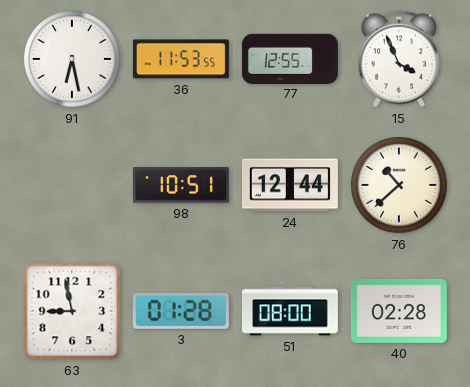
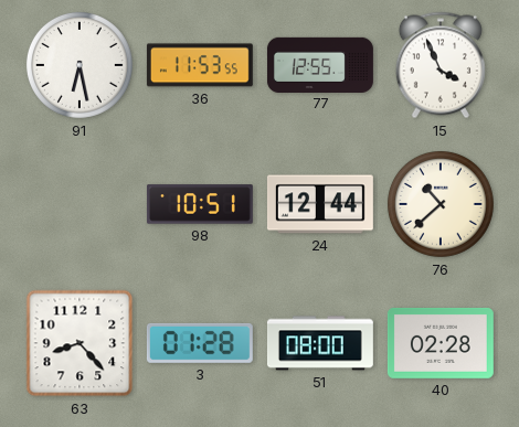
63: 8:58 -> 8:23
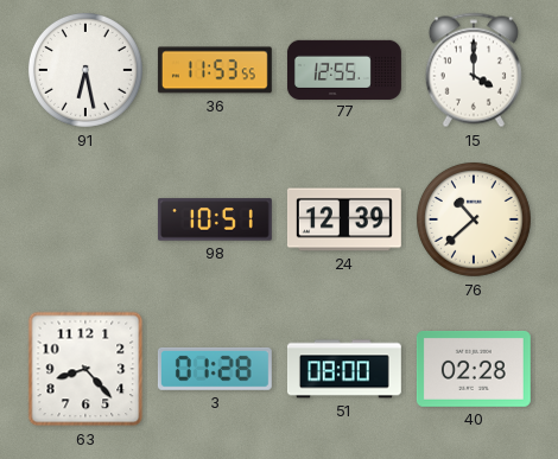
15: 3:56 -> 4:00
24: 12:44 -> 12:39
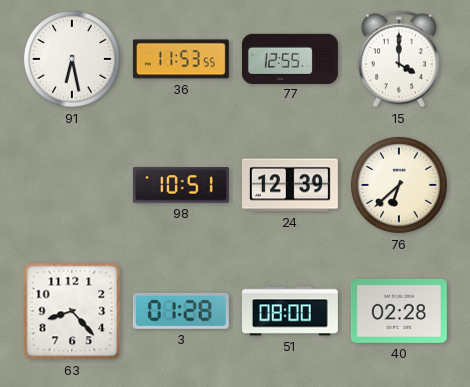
76: 10:38 -> 6:38
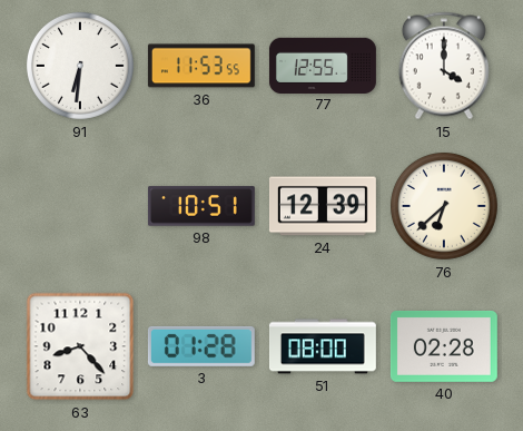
91: 6:28 -> 6:31
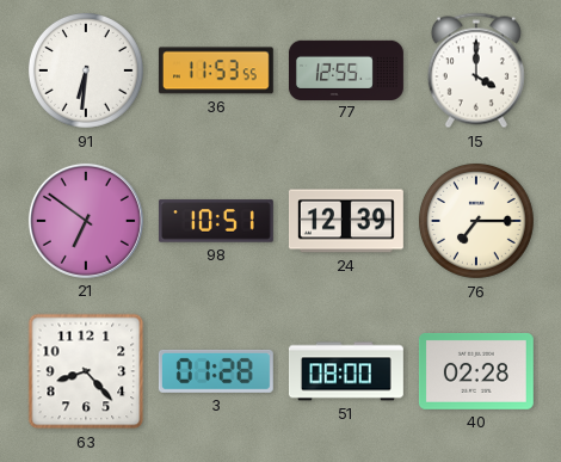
21: none -> 6:51
76: 6:38 -> 7:15
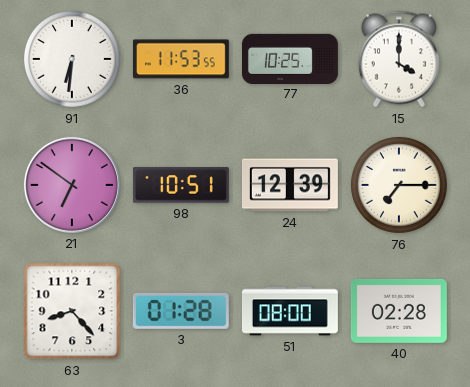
77: 12:55 -> 10:25
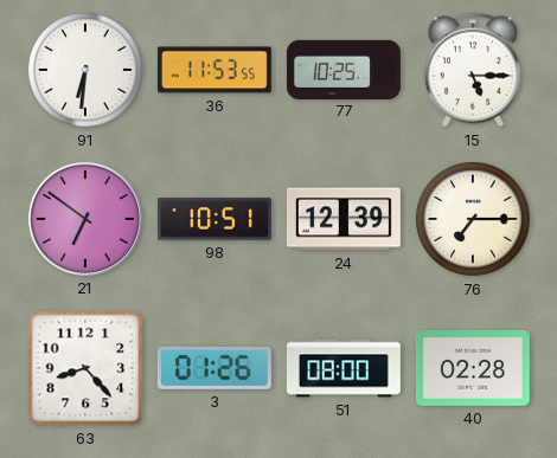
15: 4:00 -> 5:15
3: 01:28 -> 01:26
